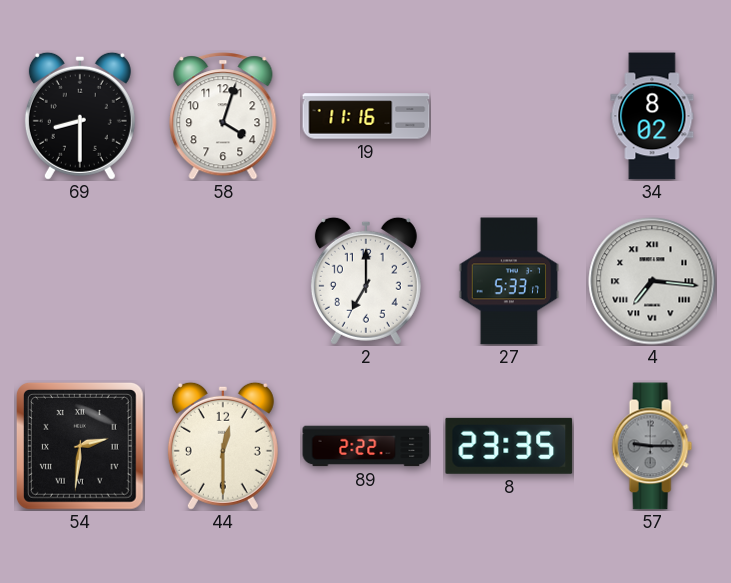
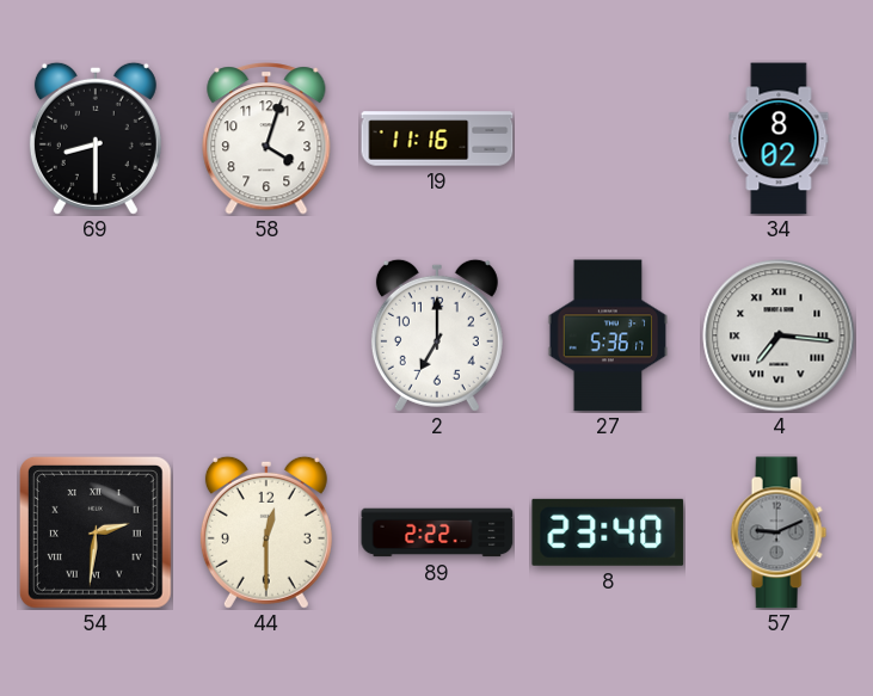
27: 5:33 -> 5:36
8: 23:35 -> 23:40
57: 9:15 -> 9:11
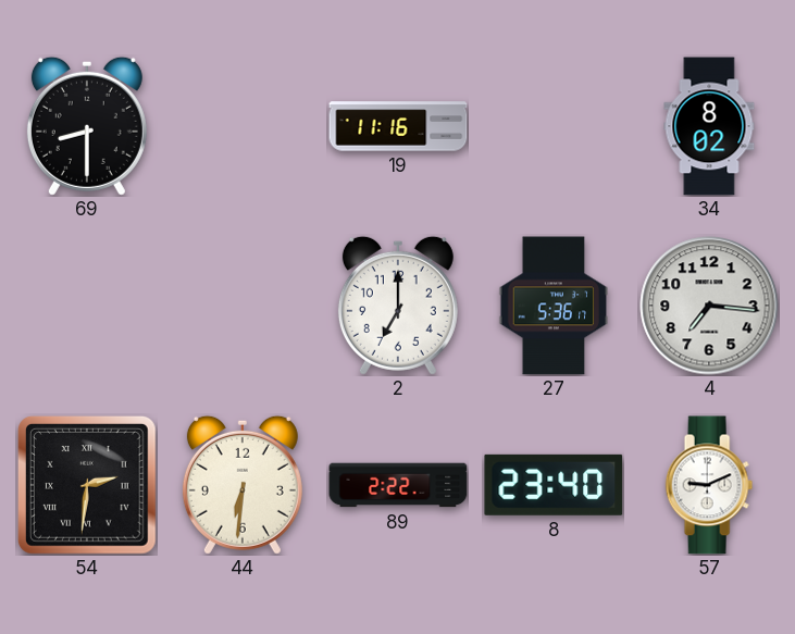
58: 4:03 -> none
4 numerals: Roman -> Arabic
44: 12:30 -> 6:31
57 dial: grey -> white
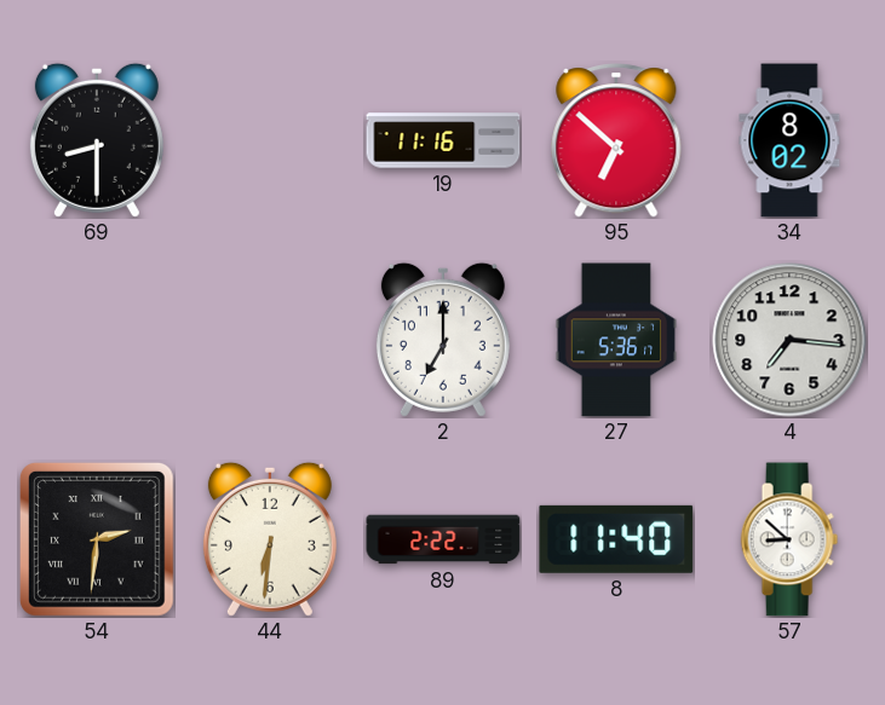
95: none -> 6:52
8: 23:40 -> 11:40
57: 9:11 -> 8:52
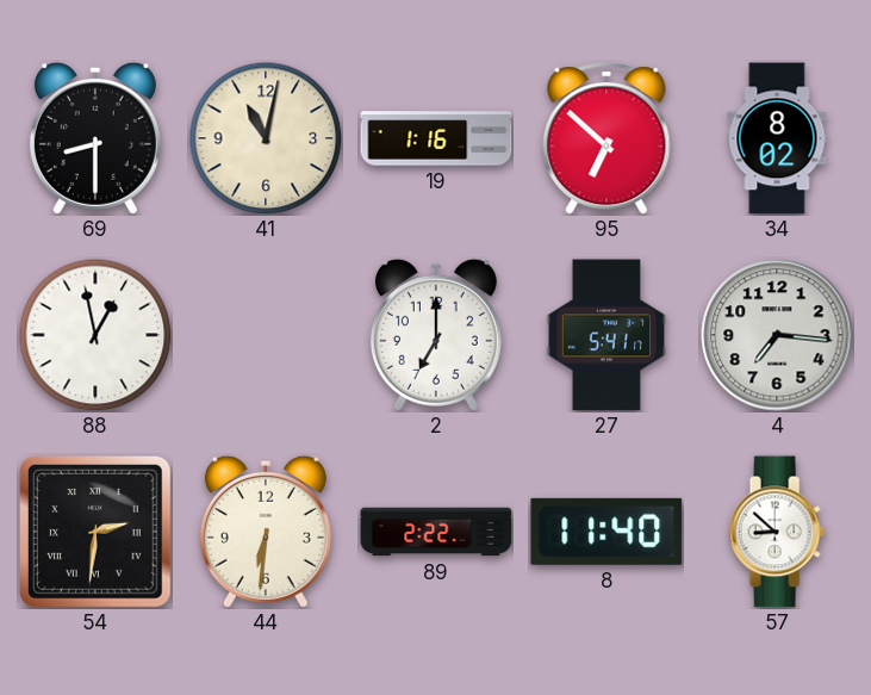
41: none -> 11:02
19: 11:16 -> 1:16
88: none -> 12:58
27: 5:36 -> 5:41
